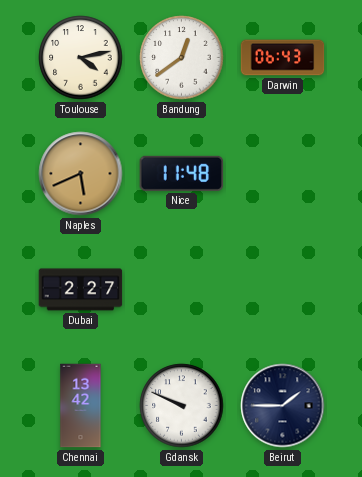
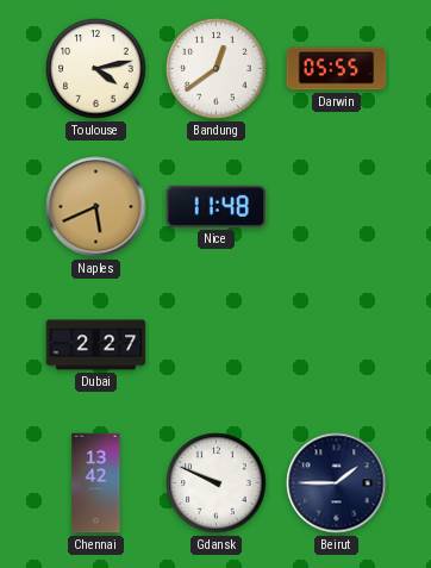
Darwin: 06:43 -> 05:55
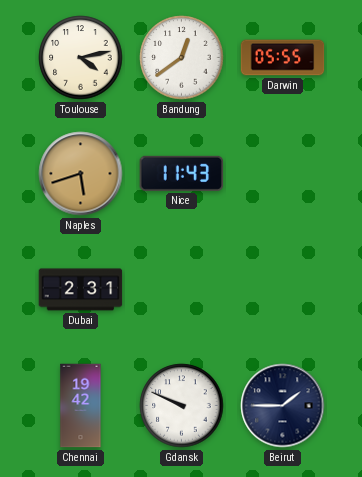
Naples: 5:41 -> 5:42
Nice: 11:48 -> 11:43
Dubai: 2:27 -> 2:31
Chennai: 13:42 -> 19:42
